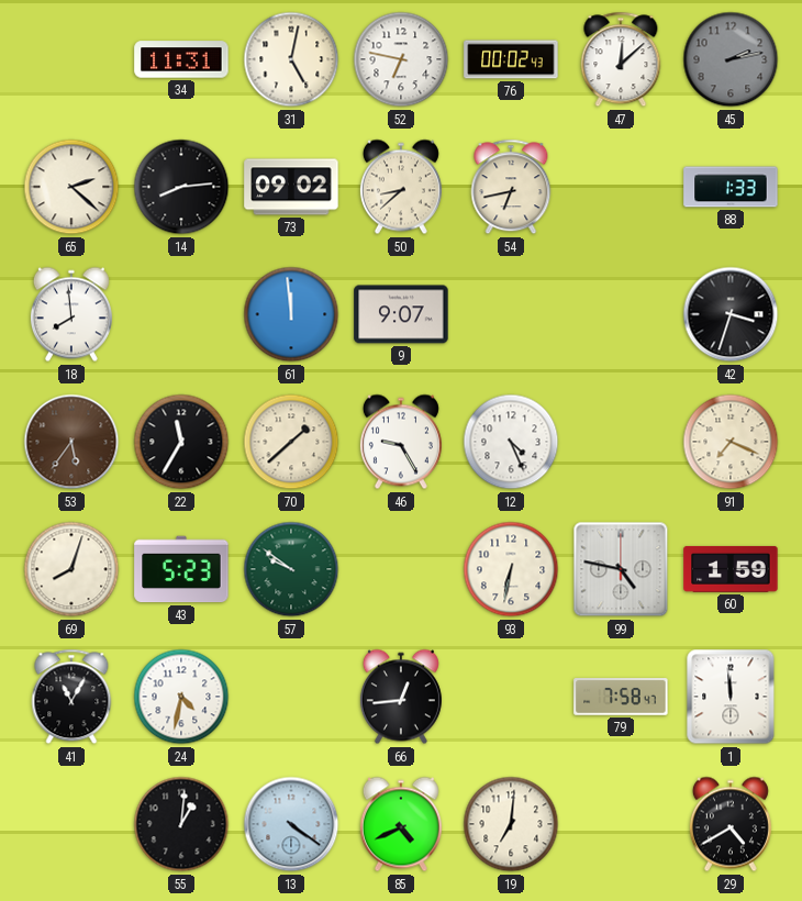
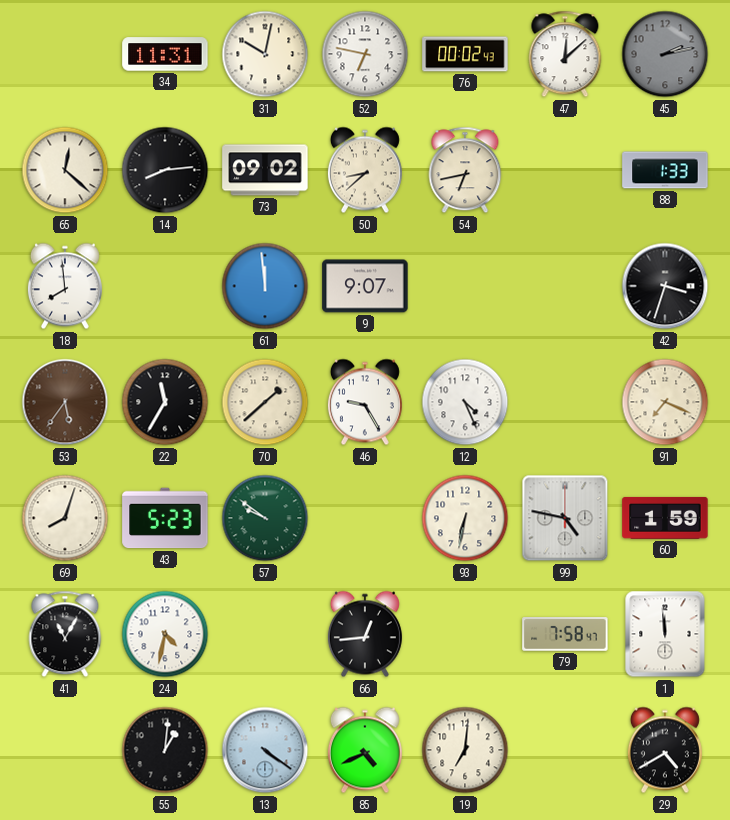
31: 5:02 -> 10:02
65: 2:22 -> 12:22
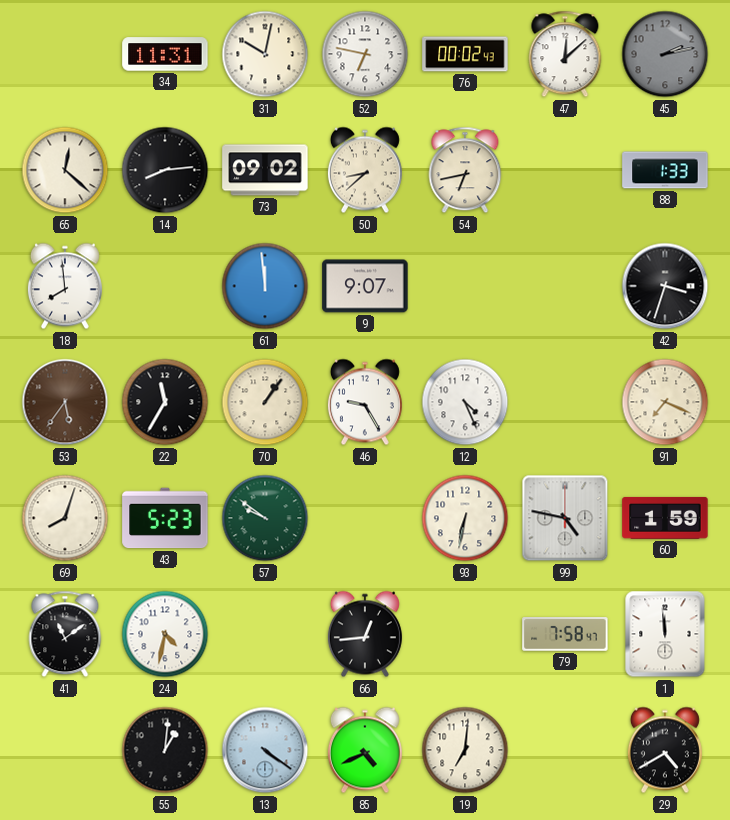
70: 1:38 -> 1:06
41: 11:05 -> 11:09
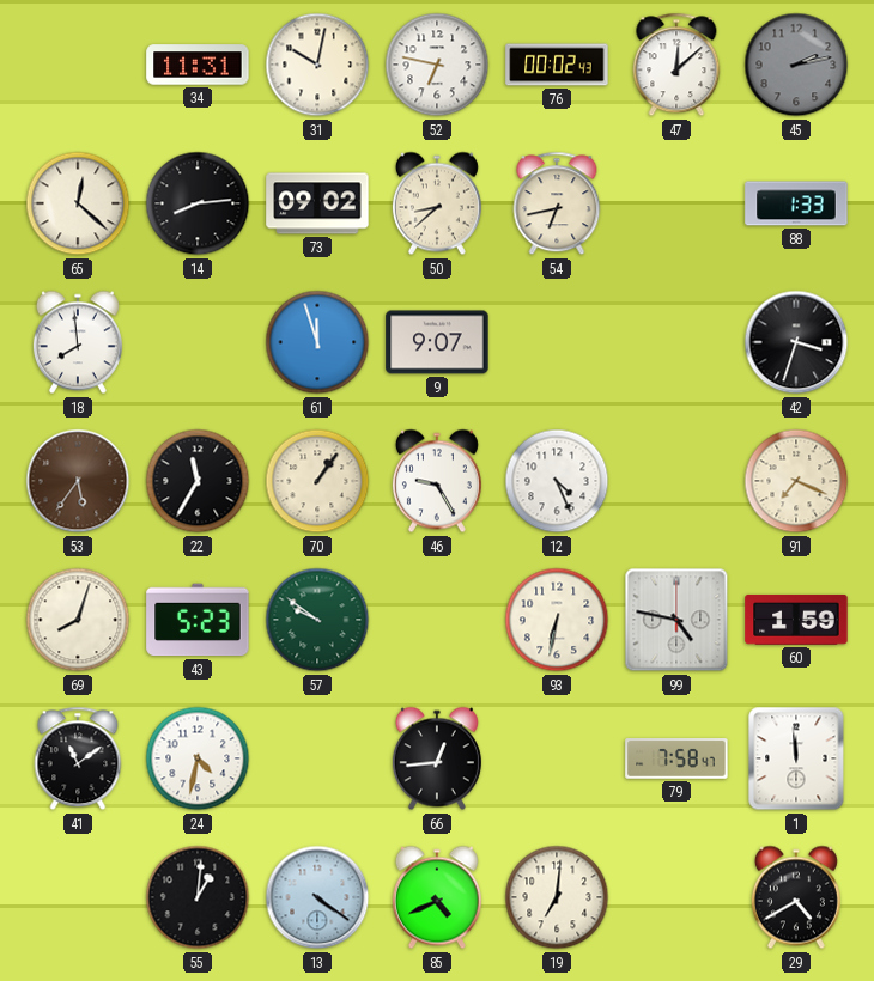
61: 11:59 -> 11:57
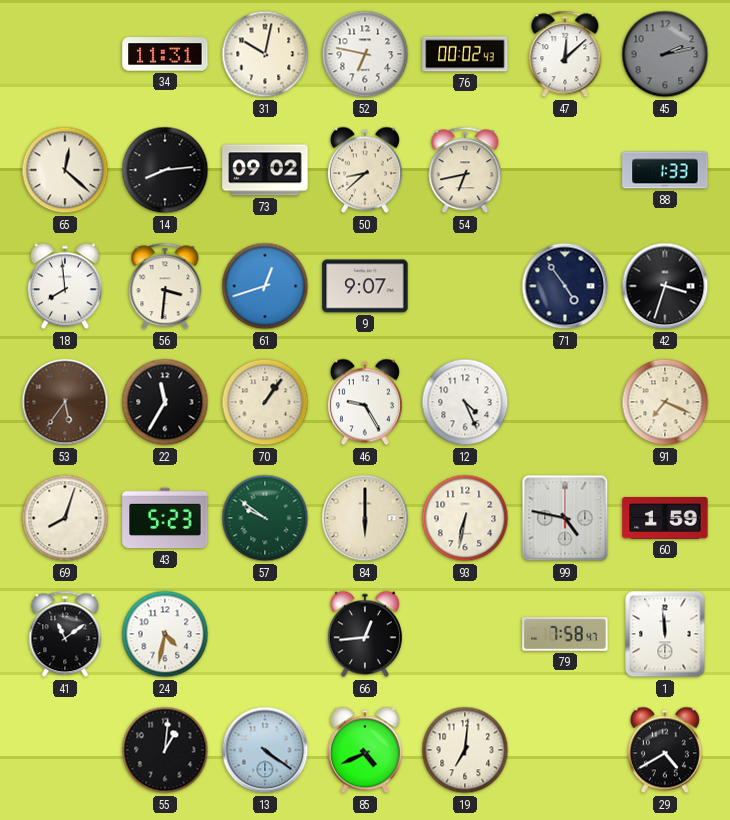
56: none -> 3:31
61: 11:57 -> 12:42
71: none -> 4:54
84: none -> 6:00
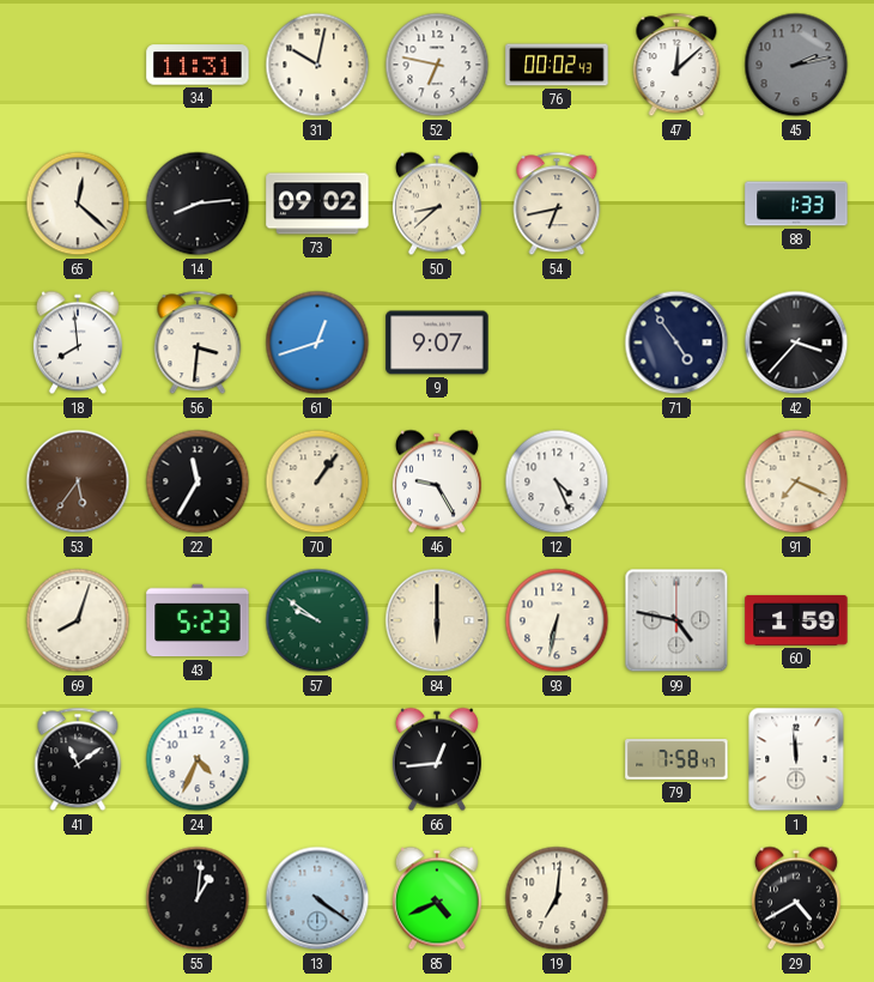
42: 3:33 -> 3:37
24: 4:32 -> 4:34
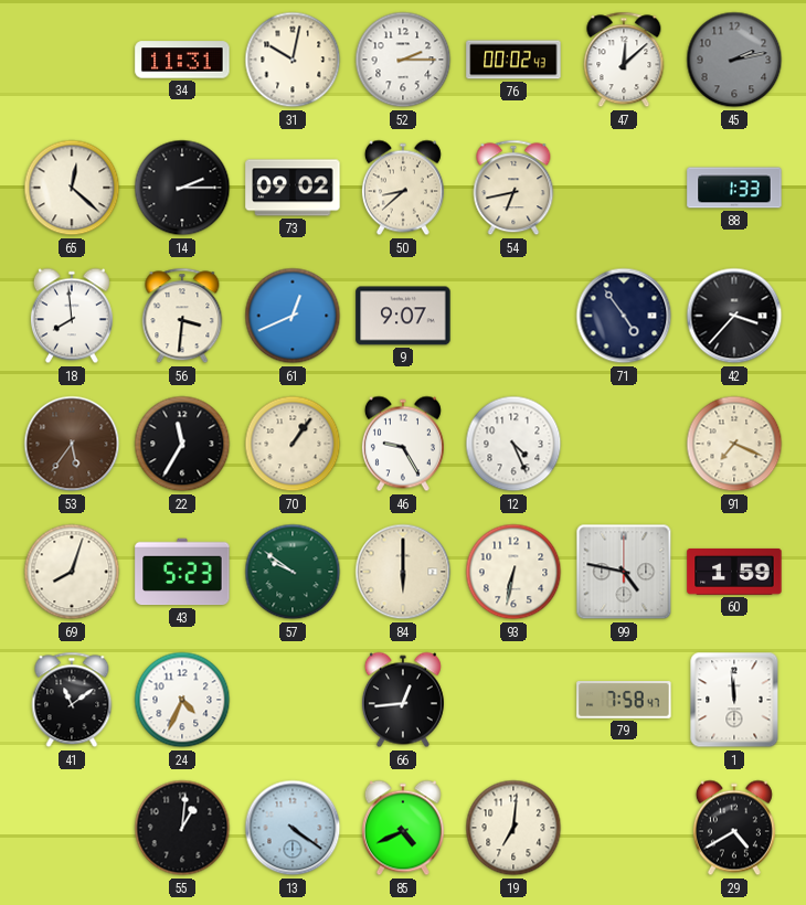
52: 6:47 -> 2:15
14: 8:14 -> 2:15
61: 12:42 -> 12:41
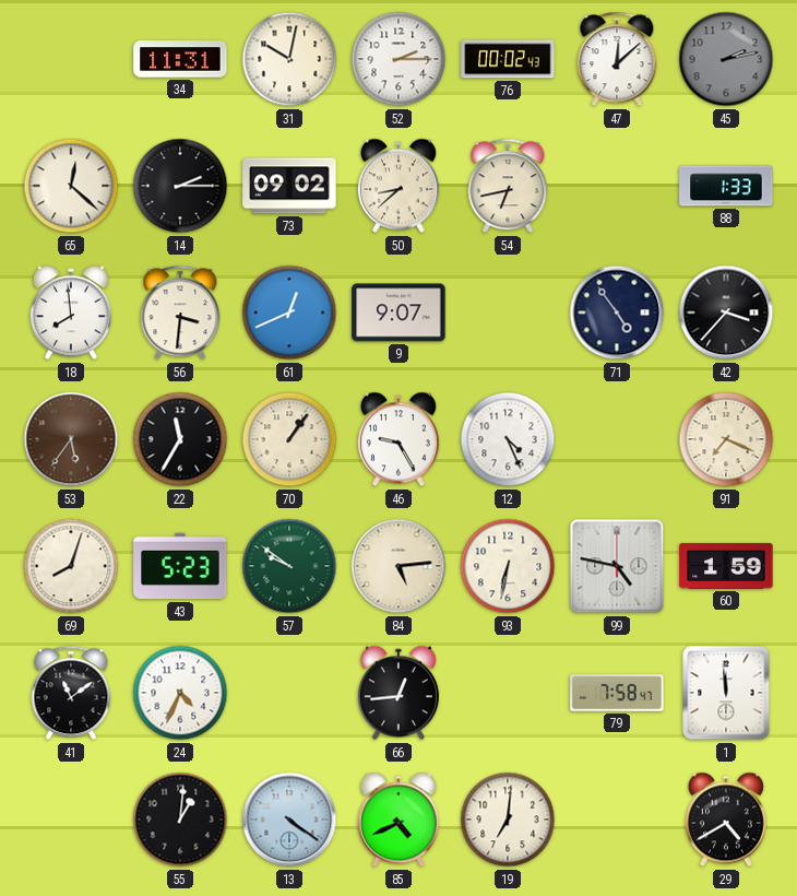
84: 6:00 -> 5:14
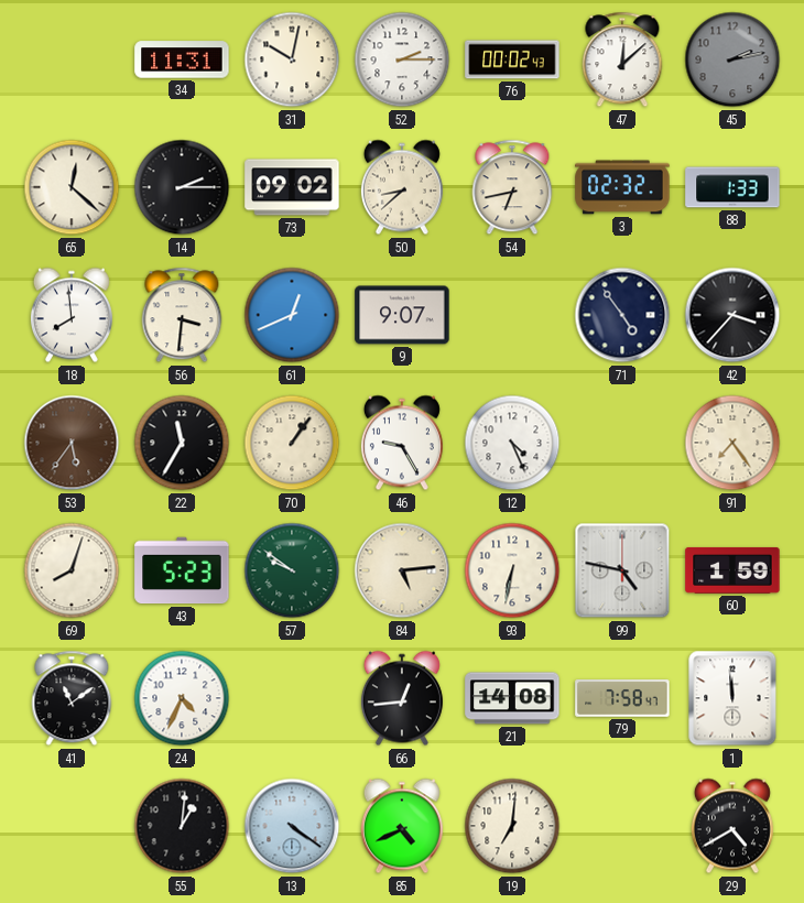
3: none -> 02:32
91: 7:19 -> 7:24
21: none -> 14:08
